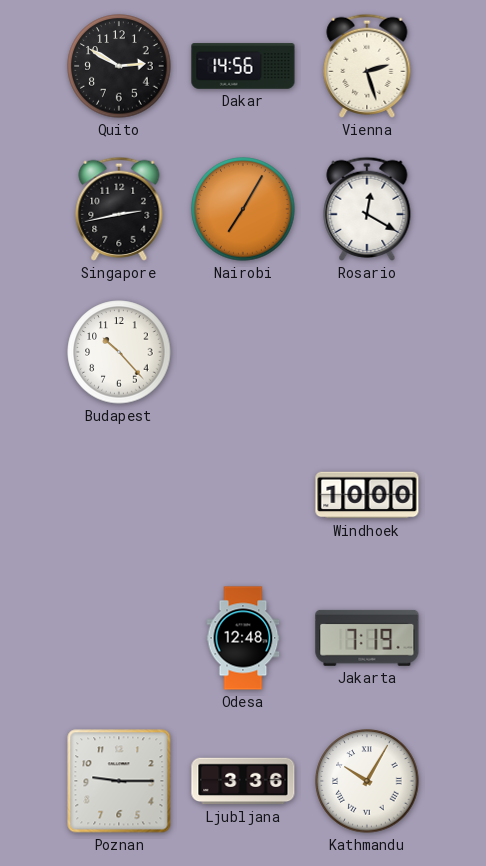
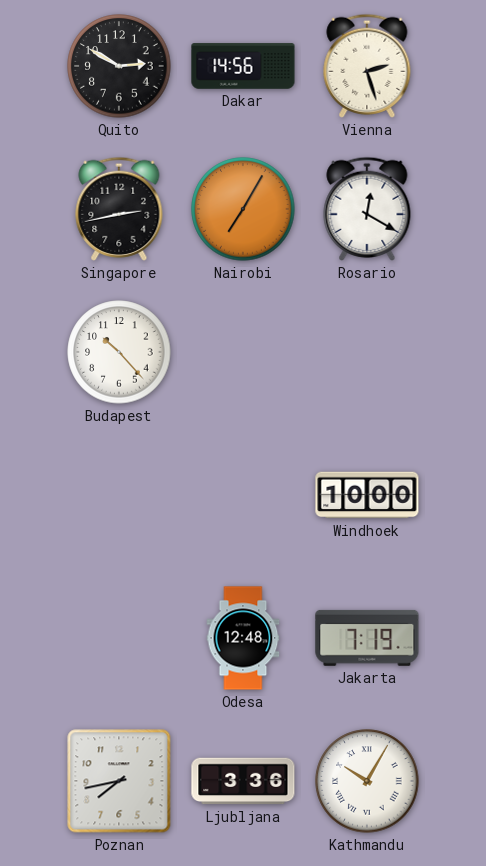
Poznan: 9:15 -> 7:43
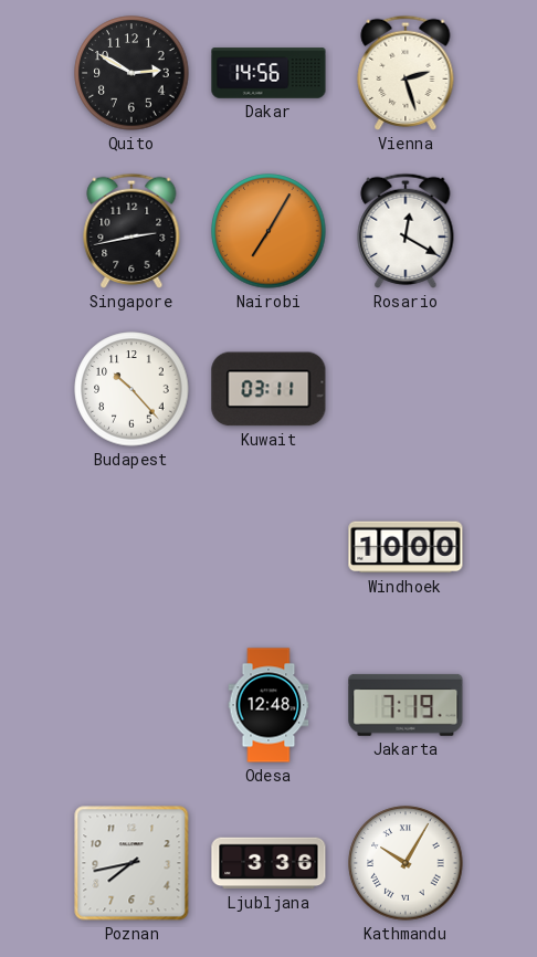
Kuwait: none -> 03:11
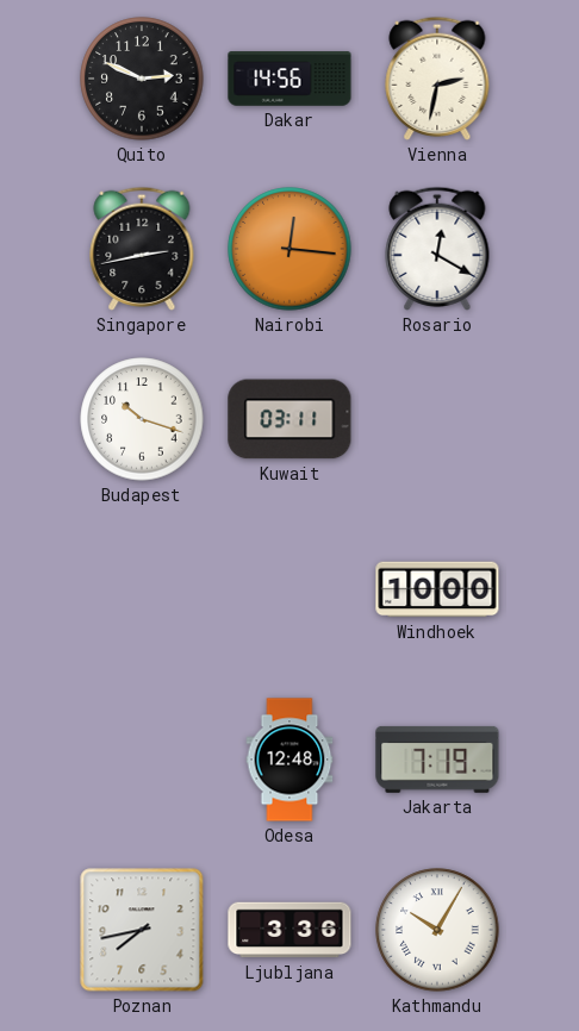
Quito: 2:50 -> 2:49
Vienna: 2:27 -> 2:32
Nairobi: 7:05 -> 12:16
Budapest: 10:23 -> 10:18
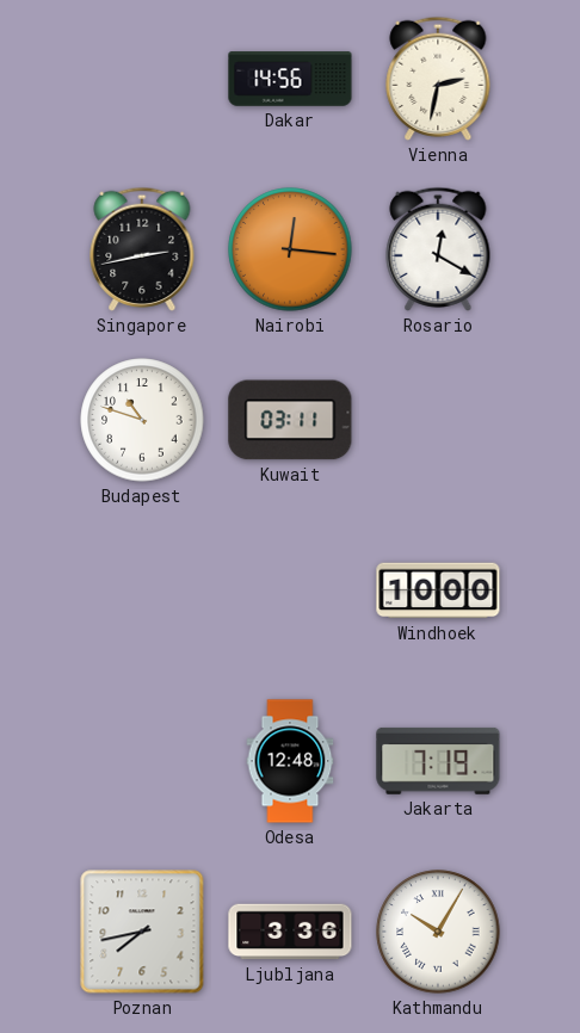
Quito: 2:49 -> none
Budapest: 10:18 -> 10:48
